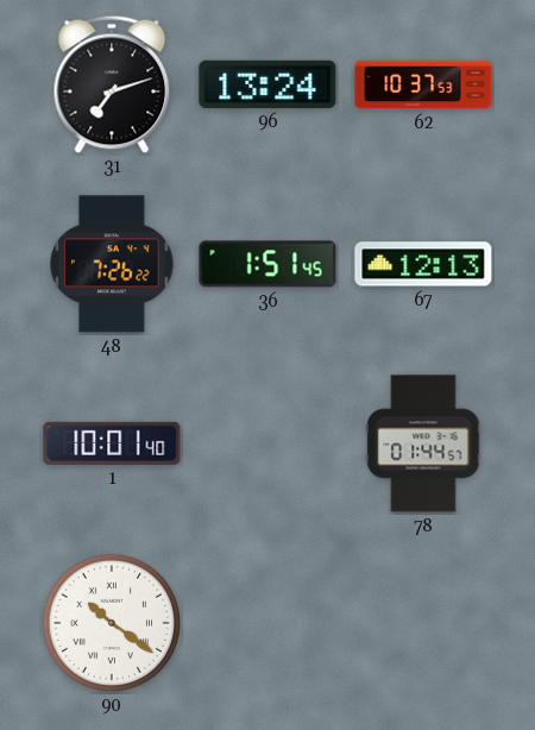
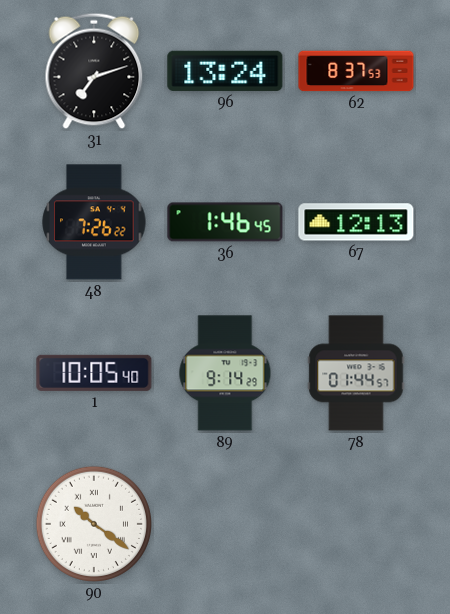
62: 10:37 -> 8:37
36: 1:51 -> 1:46
1: 10:01 -> 10:05
89: none -> 9:14
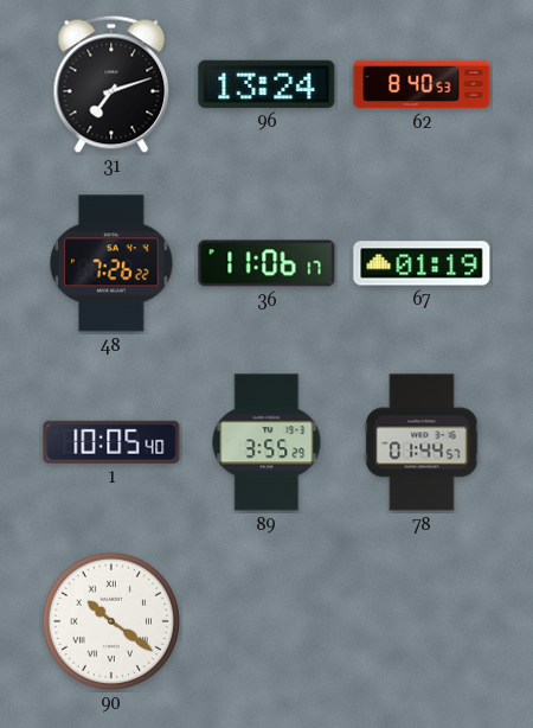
62: 8:37 -> 8:40
36: 1:46 -> 11:06
67: 12:13 -> 01:19
89: 9:14 -> 3:55
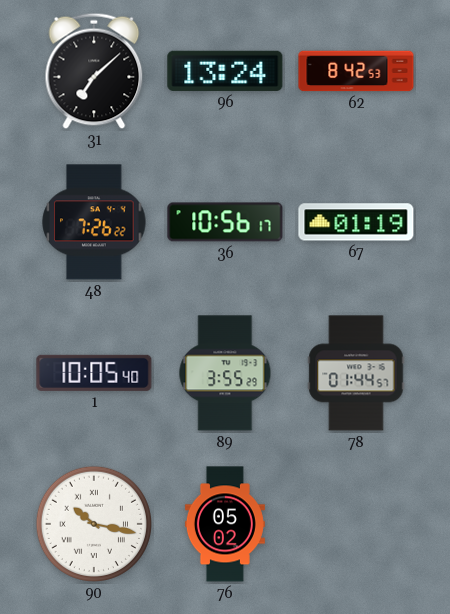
31: 7:12 -> 7:08
62: 8:40 -> 8:42
36: 11:06 -> 10:56
90: 10:21 -> 10:17
76: none -> 05:02
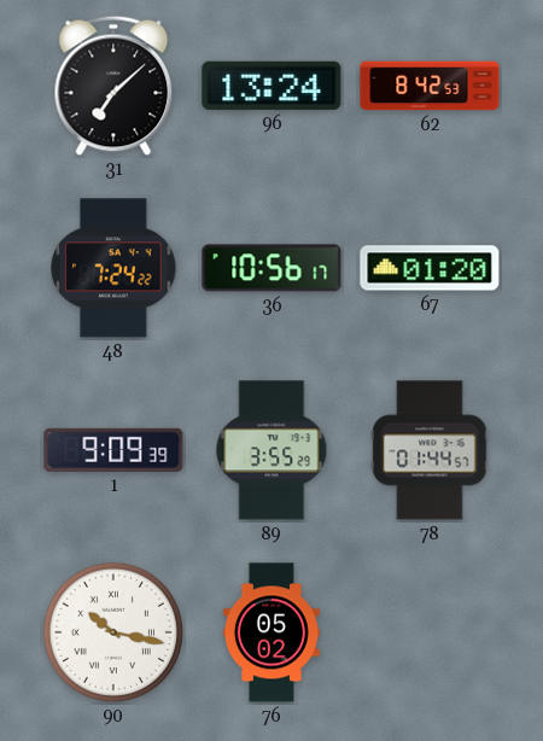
48: 7:26 -> 7:24
67: 01:19 -> 01:20
1: 10:05 -> 9:09
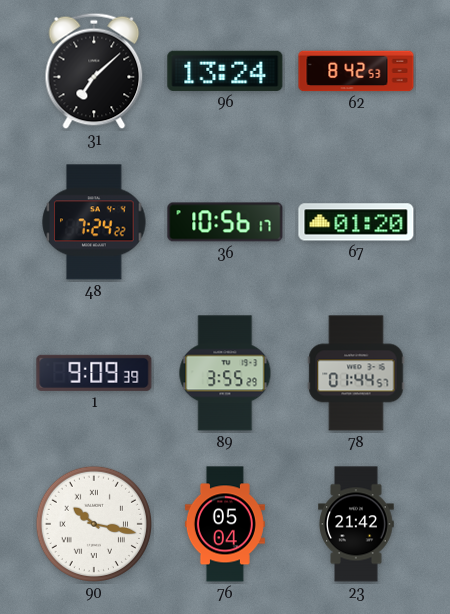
76: 05:02 -> 05:04
23: none -> 21:42
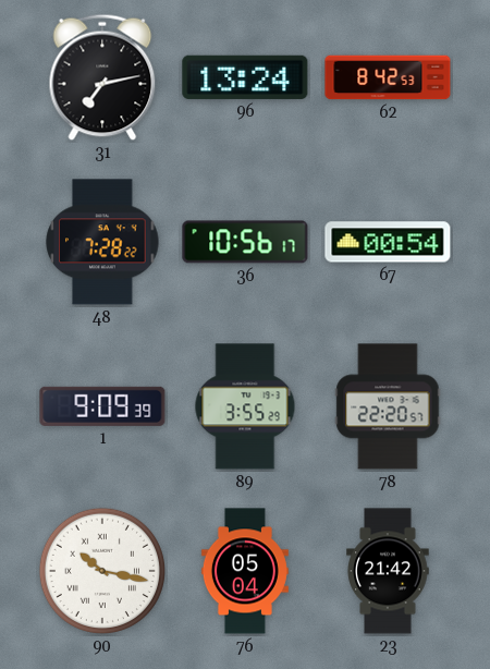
31: 7:08 -> 7:13
48: 7:24 -> 7:28
67: 01:20 -> 00:54
78: 01:44 -> 22:20
